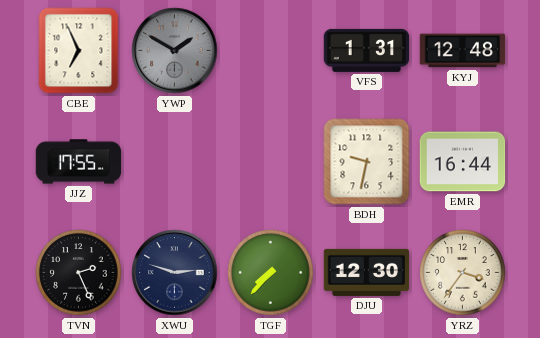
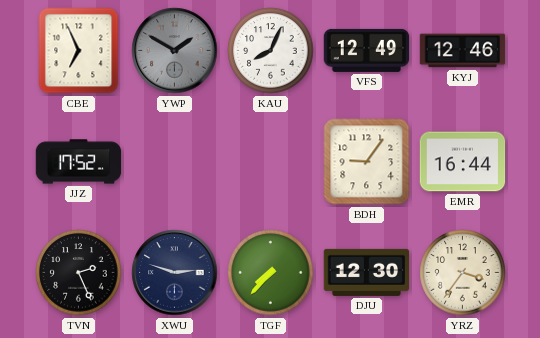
KAU: none -> 8:04
VFS: 1:31 -> 12:49
KYJ: 12:48 -> 12:46
JJZ: 17:55 -> 17:52
BDH: 9:32 -> 9:06
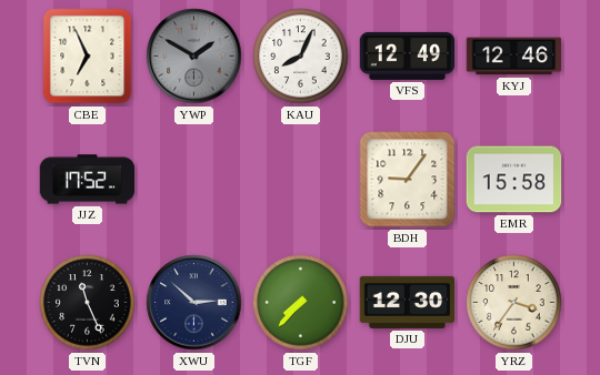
EMR: 16:44 -> 15:58
TVN: 2:26 -> 11:26
XWU: 2:48 -> 2:52
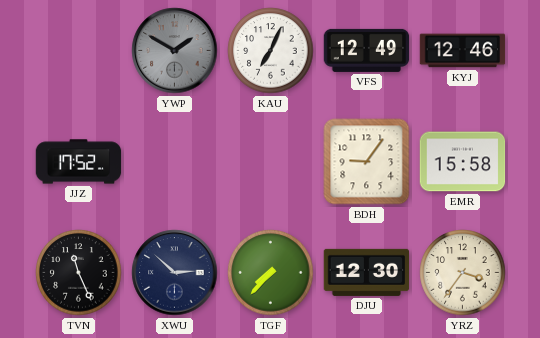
CBE: 6:56 -> none
KAU: 8:04 -> 7:04
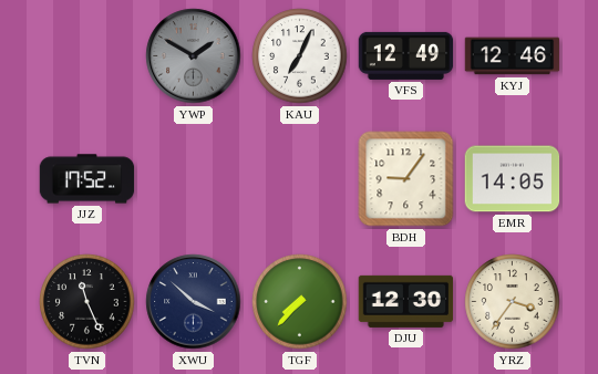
EMR: 15:58 -> 14:05
XWU: 2:52 -> 3:52
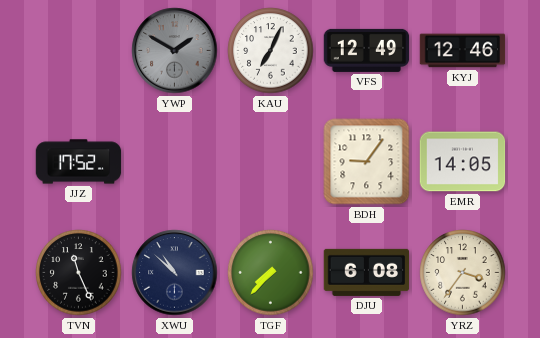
XWU: 3:52 -> 10:52
DJU: 12:30 -> 6:08
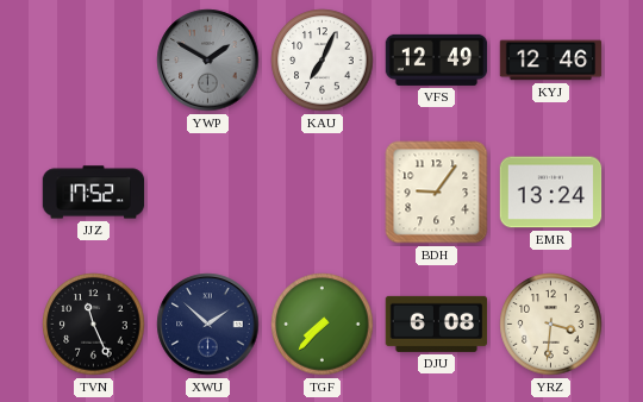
EMR: 14:05 -> 13:24
XWU: 10:52 -> 1:52
YRZ: 3:36 -> 3:31
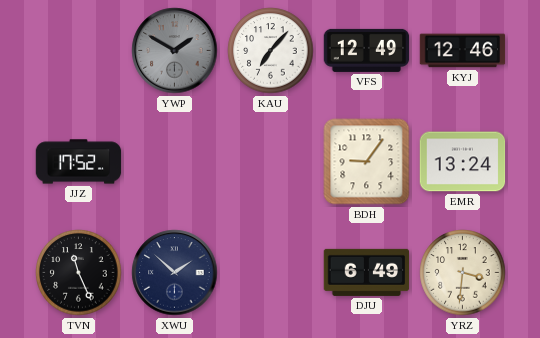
KAU: 7:04 -> 7:07
TGF: 7:37 -> none
DJU: 6:08 -> 6:49
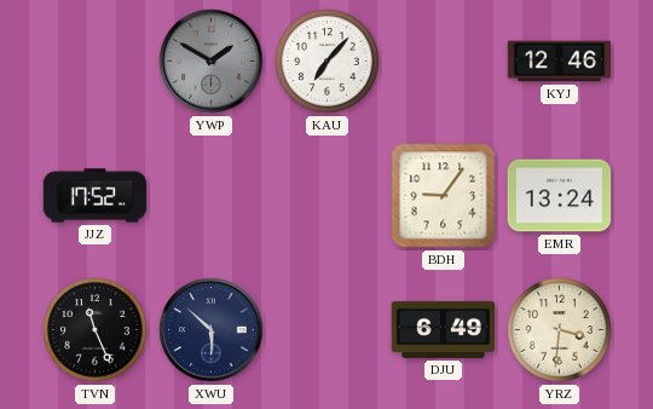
VFS: 12:49 -> none
XWU: 1:52 -> 5:52
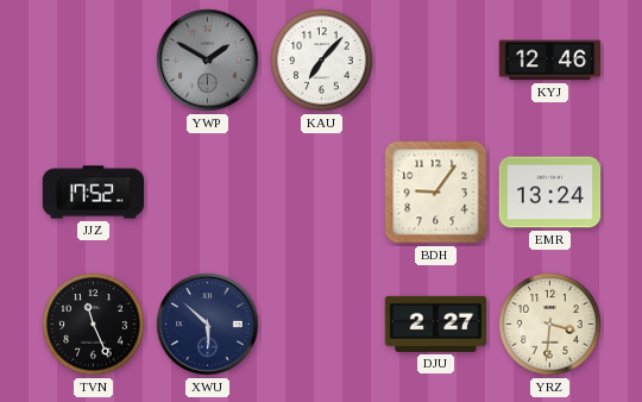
DJU: 6:49 -> 2:27
